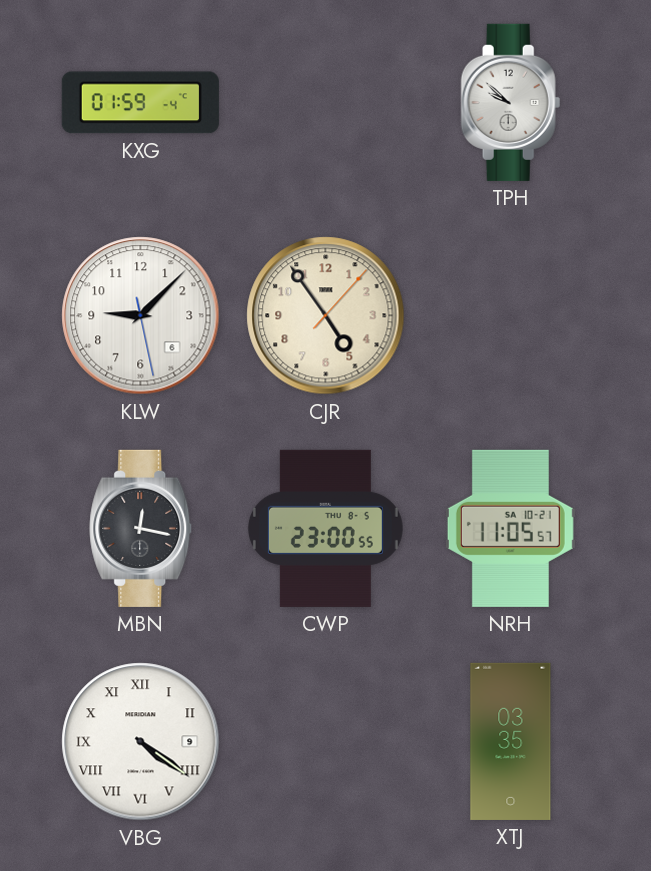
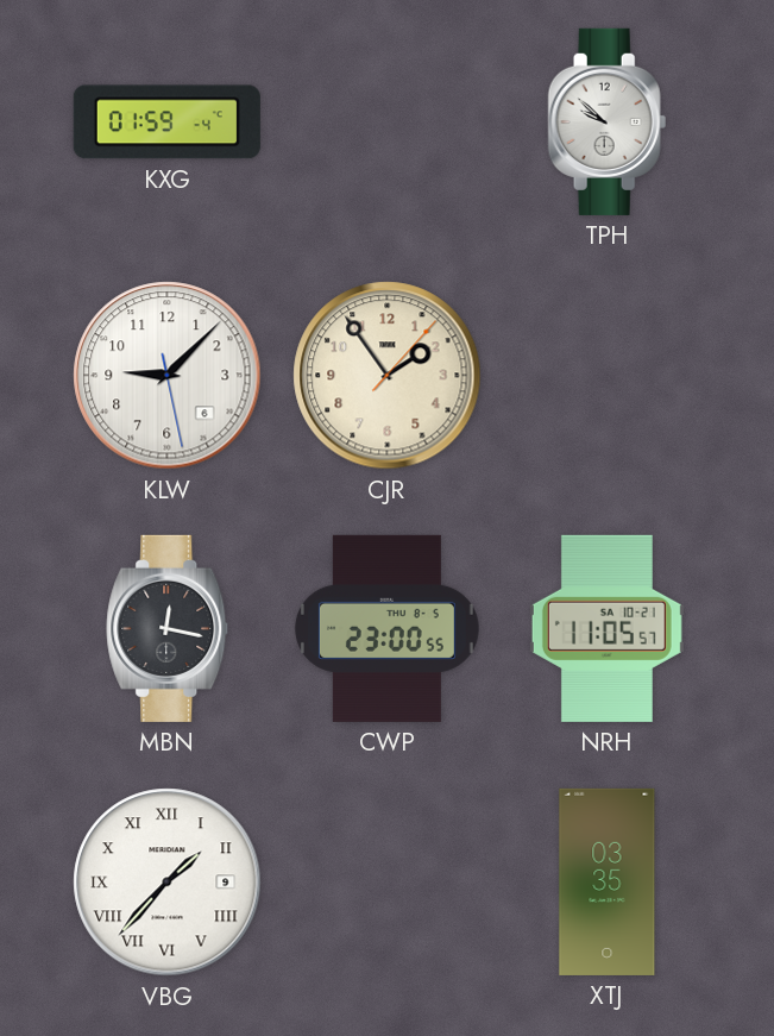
CJR: 4:54 -> 1:54
VBG: 4:21 -> 1:37
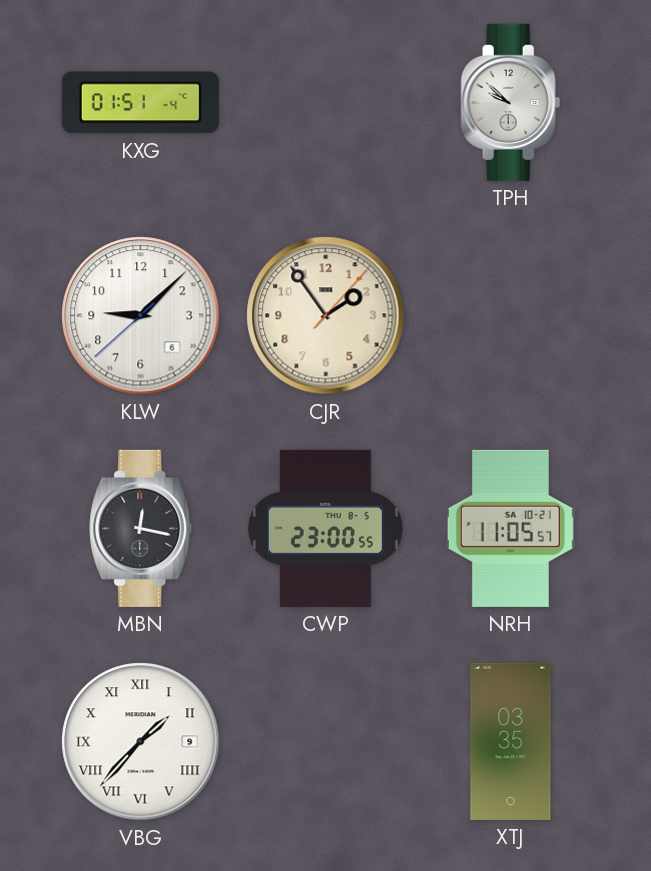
KXG: 01:59 -> 01:51
KLW: 9:07:28 -> 9:07:38
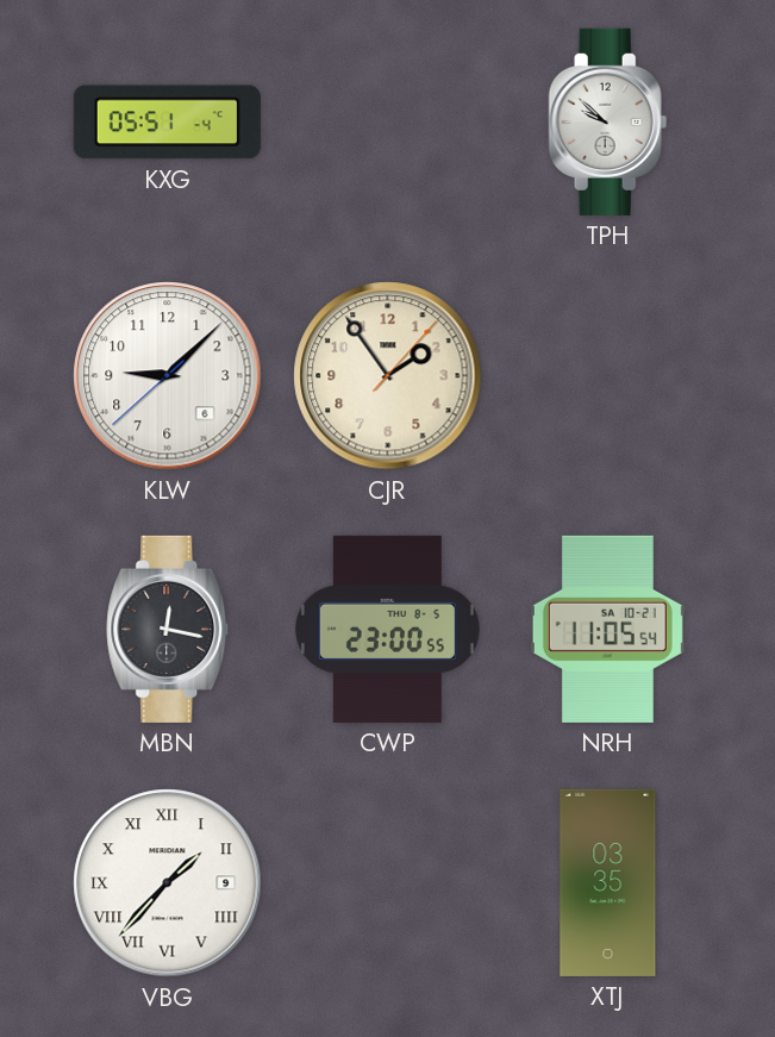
KXG: 01:51 -> 05:51
NRH: 11:05:57 -> 11:05:54
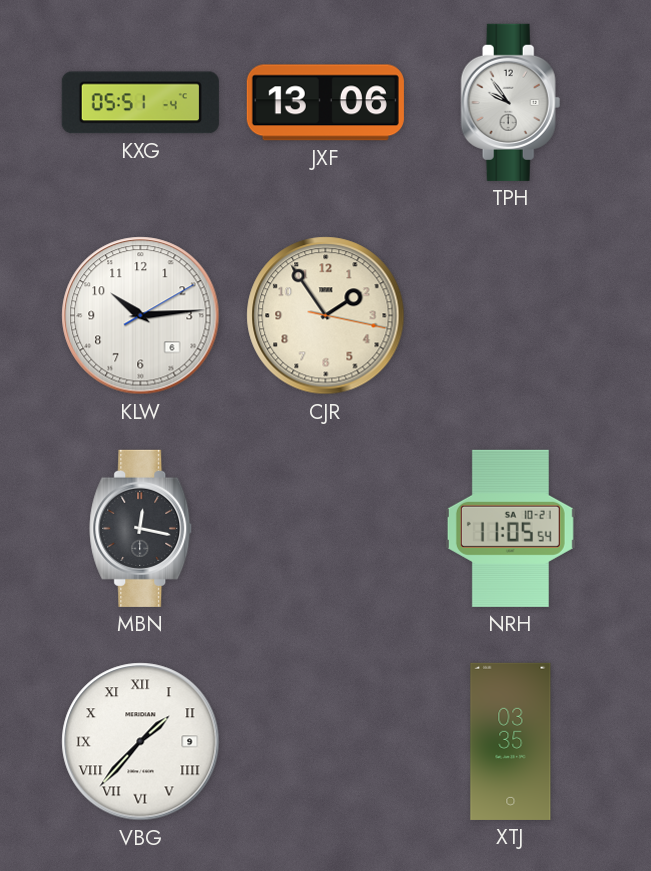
JXF: none -> 13:06
TPH: 9:52 -> 9:54
KLW: 9:07 -> 10:14
CJR: 1:54:07 -> 1:54:17
CWP: 23:00 -> none
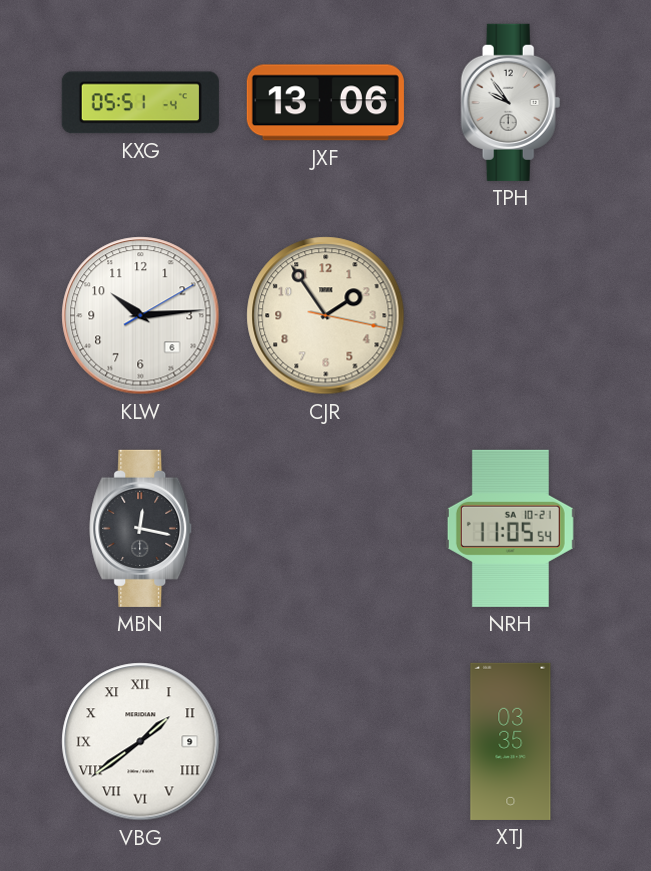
VBG: 1:37 -> 1:39
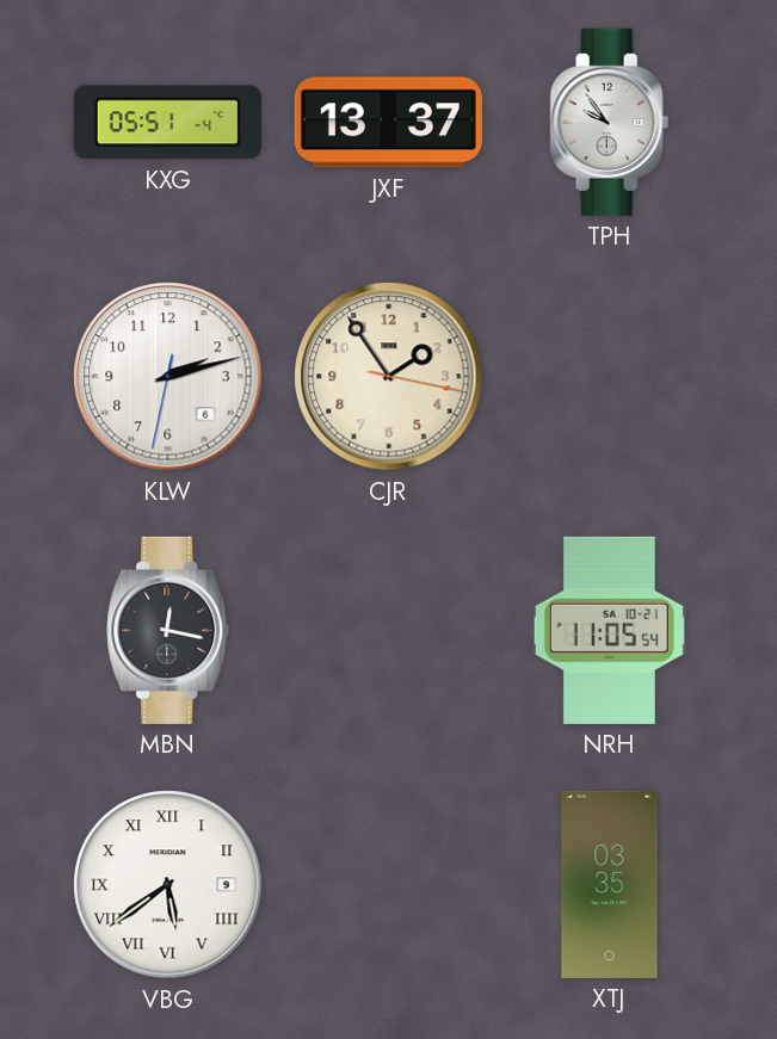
JXF: 13:06 -> 13:37
KLW: 10:14 -> 2:12
VBG: 1:39 -> 5:39
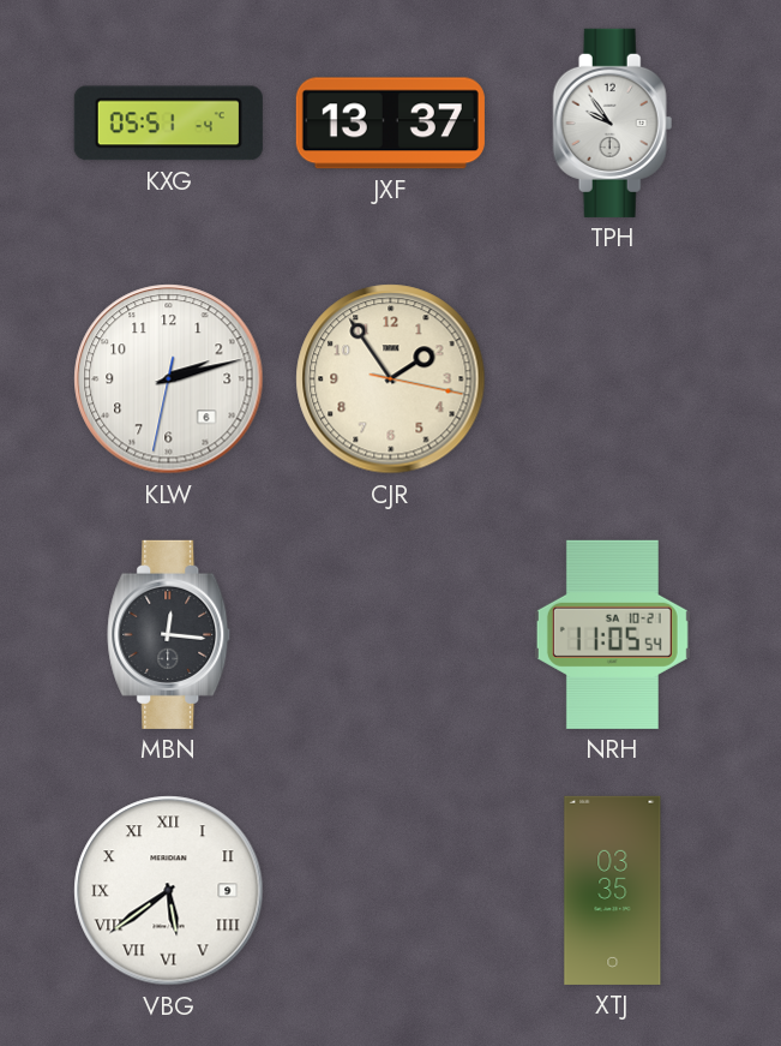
MBN: 12:17 -> 12:16
